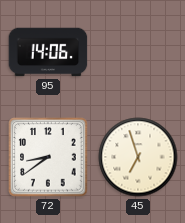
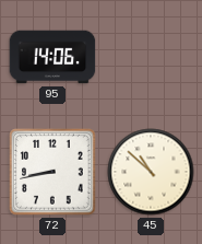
72: 8:39 -> 8:43
45: 6:57 -> 10:52
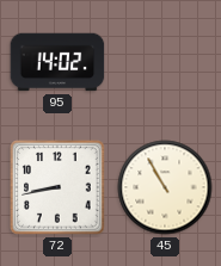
95: 14:06 -> 14:02
45: 10:52 -> 10:55
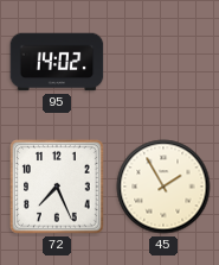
72: 8:43 -> 7:26
45: 10:55 -> 1:55
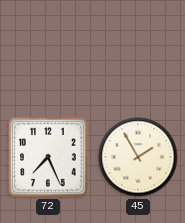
95: 14:02 -> none
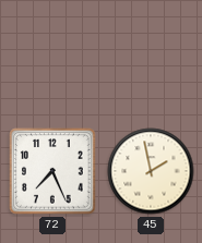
45: 1:55 -> 1:58
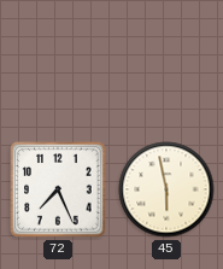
45: 1:58 -> 5:58
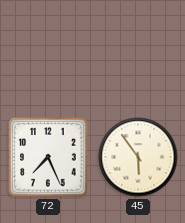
45: 5:58 -> 5:54
